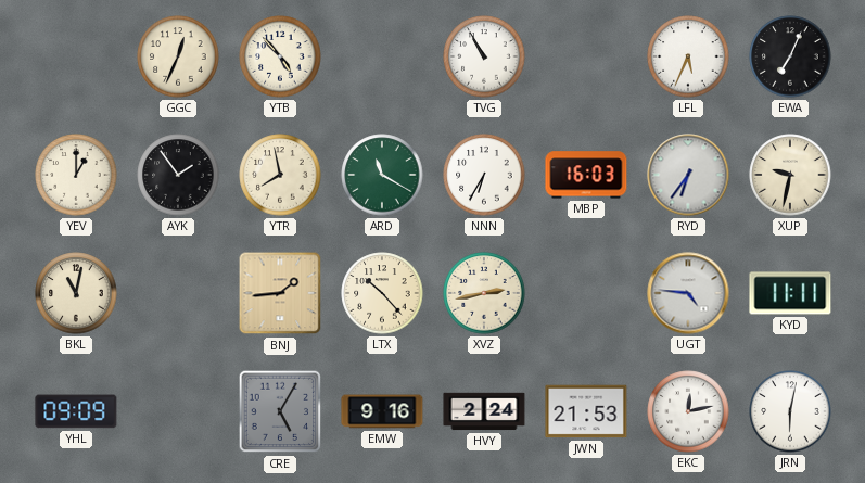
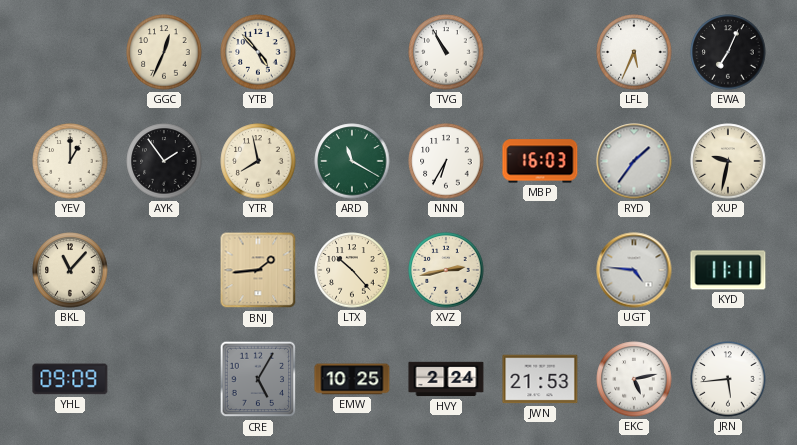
RYD: 6:36 -> 1:36
BKL: 11:02 -> 11:07
EMW: 9:16 -> 10:25
EKC: 12:13 -> 5:13
JRN: 6:02 -> 5:44
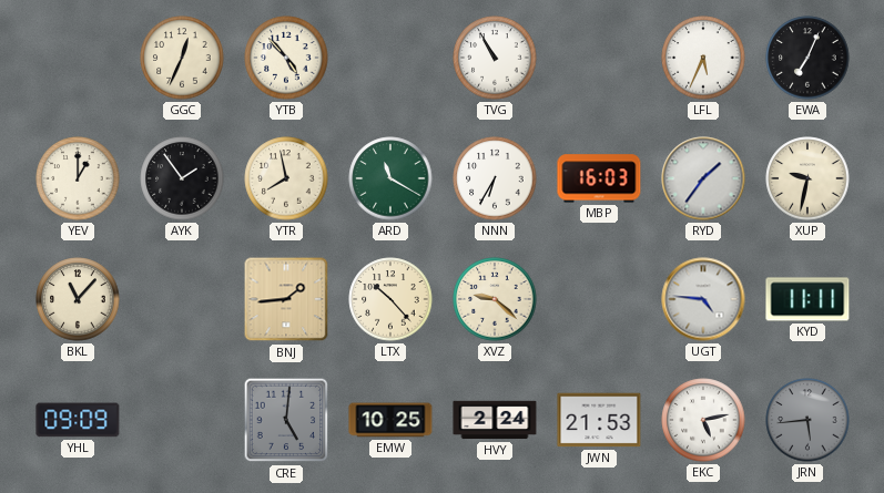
XVZ: 2:43 -> 9:22
CRE: 5:05 -> 5:01
JRN dial: white -> grey
